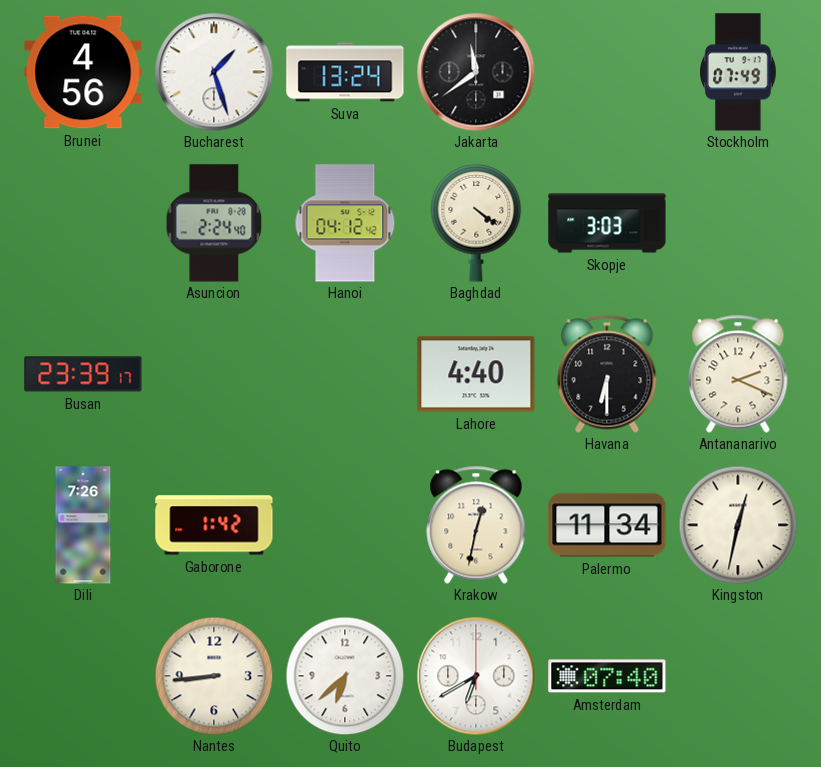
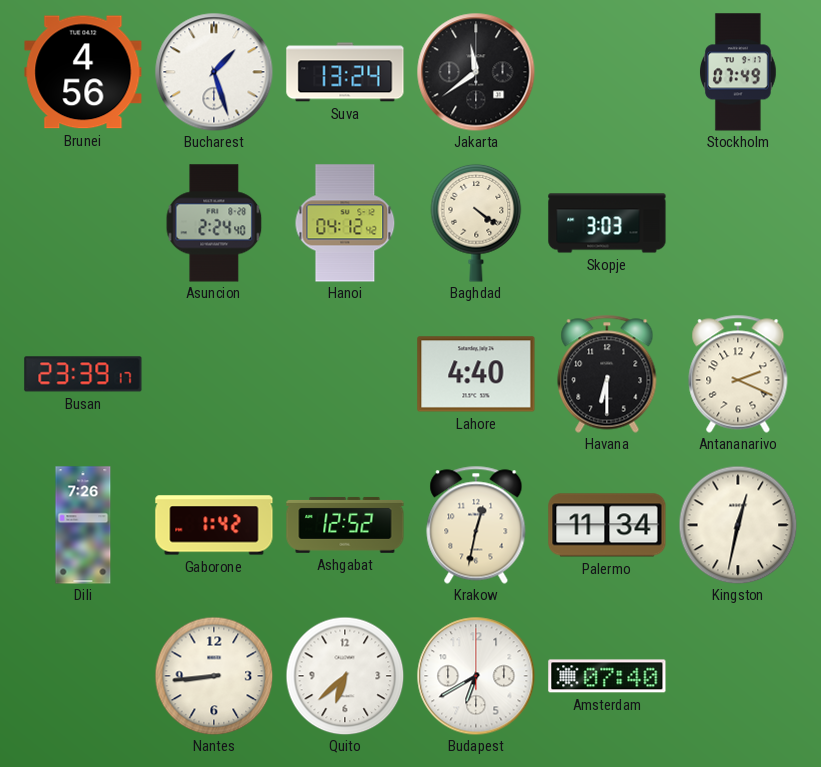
Ashgabat: none -> 12:52
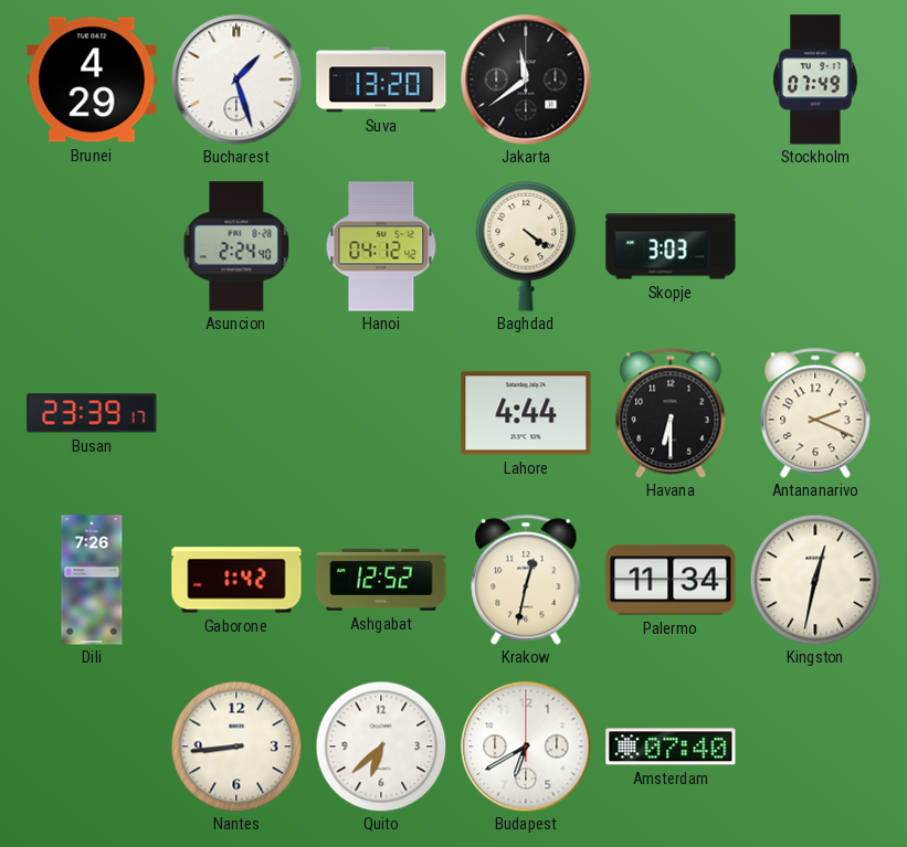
Brunei: 4:56 -> 4:29
Suva: 13:24 -> 13:20
Lahore: 4:40 -> 4:44
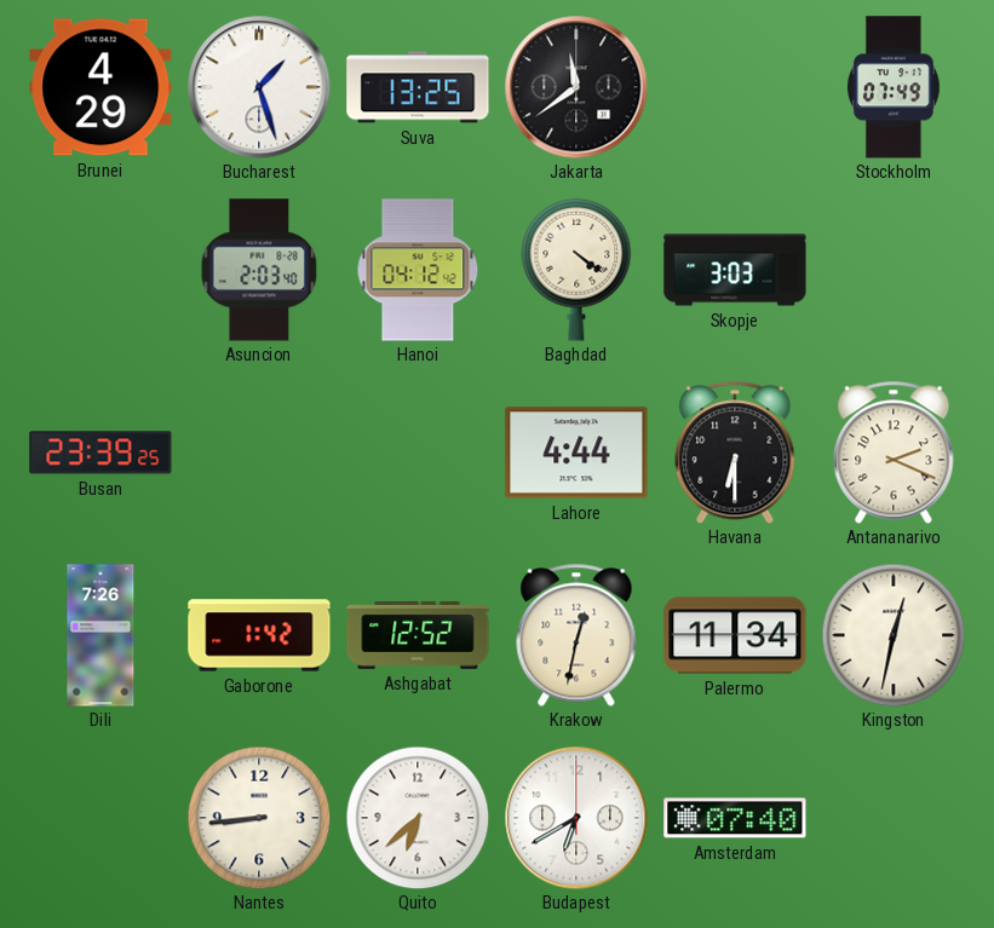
Suva: 13:20 -> 13:25
Asuncion: 2:24 -> 2:03
Busan: 23:39:17 -> 23:39:25
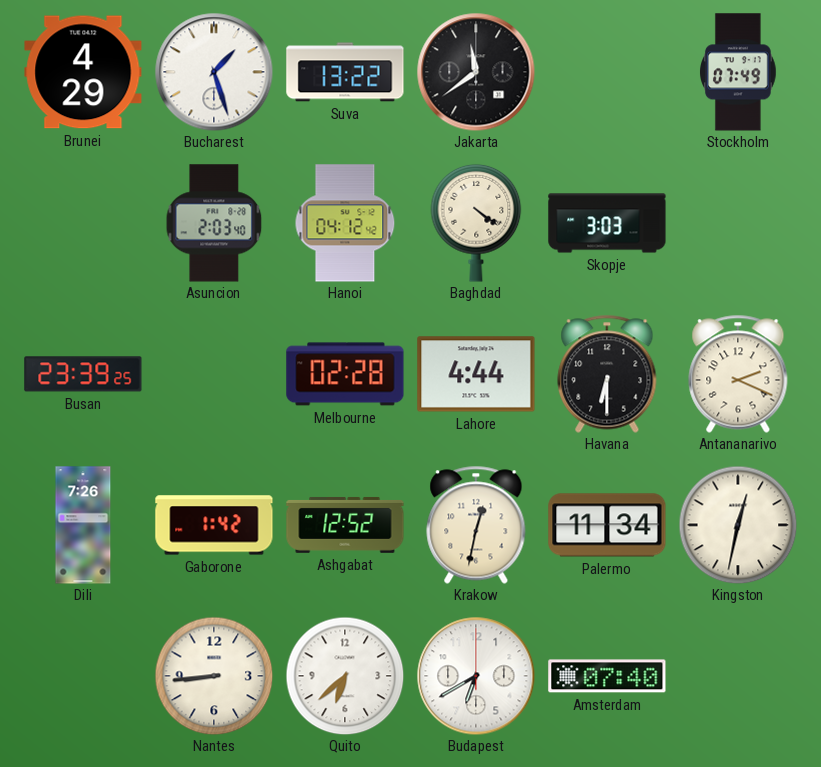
Suva: 13:25 -> 13:22
Melbourne: none -> 02:28
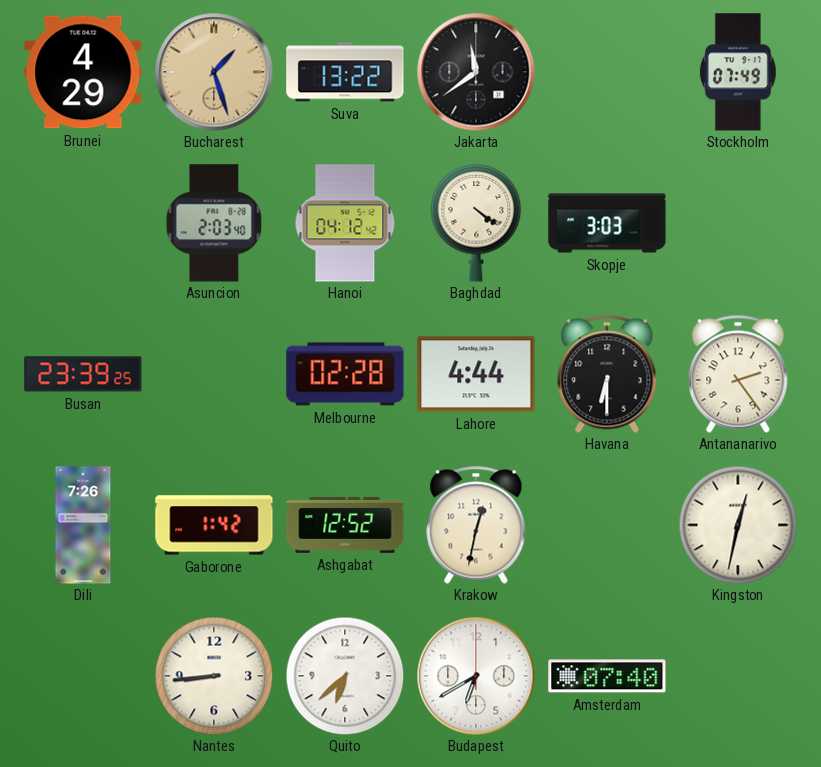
Bucharest dial: white -> champagne
Antananarivo: 2:19 -> 2:24
Palermo: 11:34 -> none
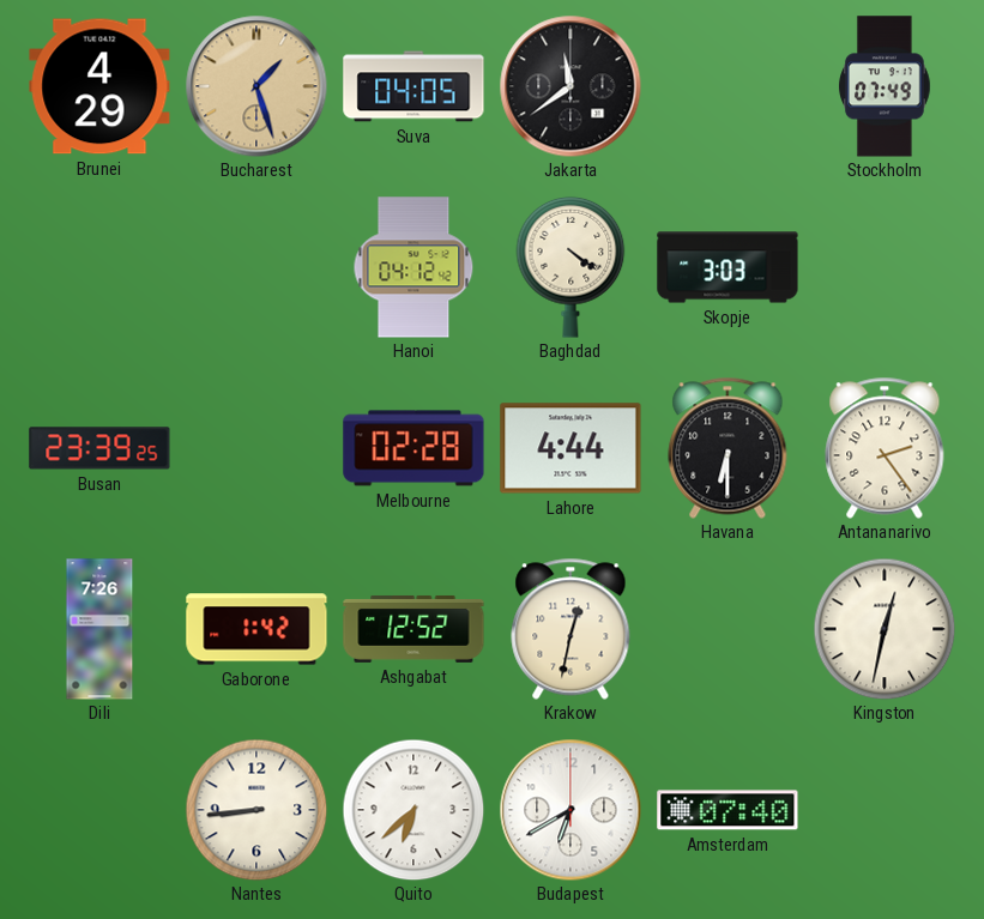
Suva: 13:22 -> 04:05
Asuncion: 2:03 -> none
